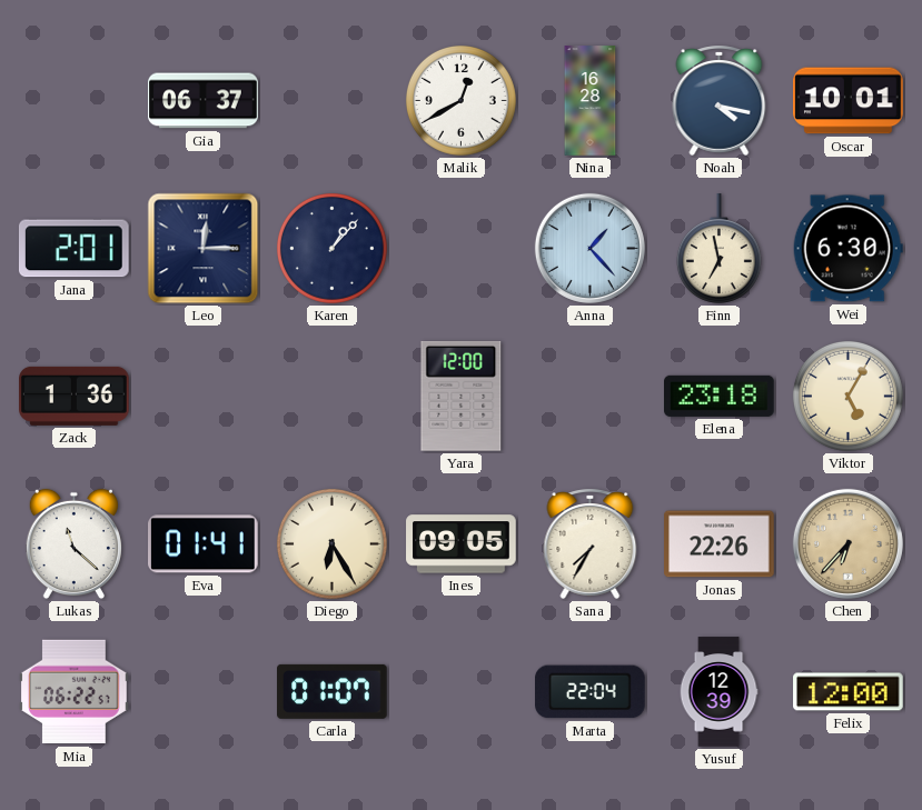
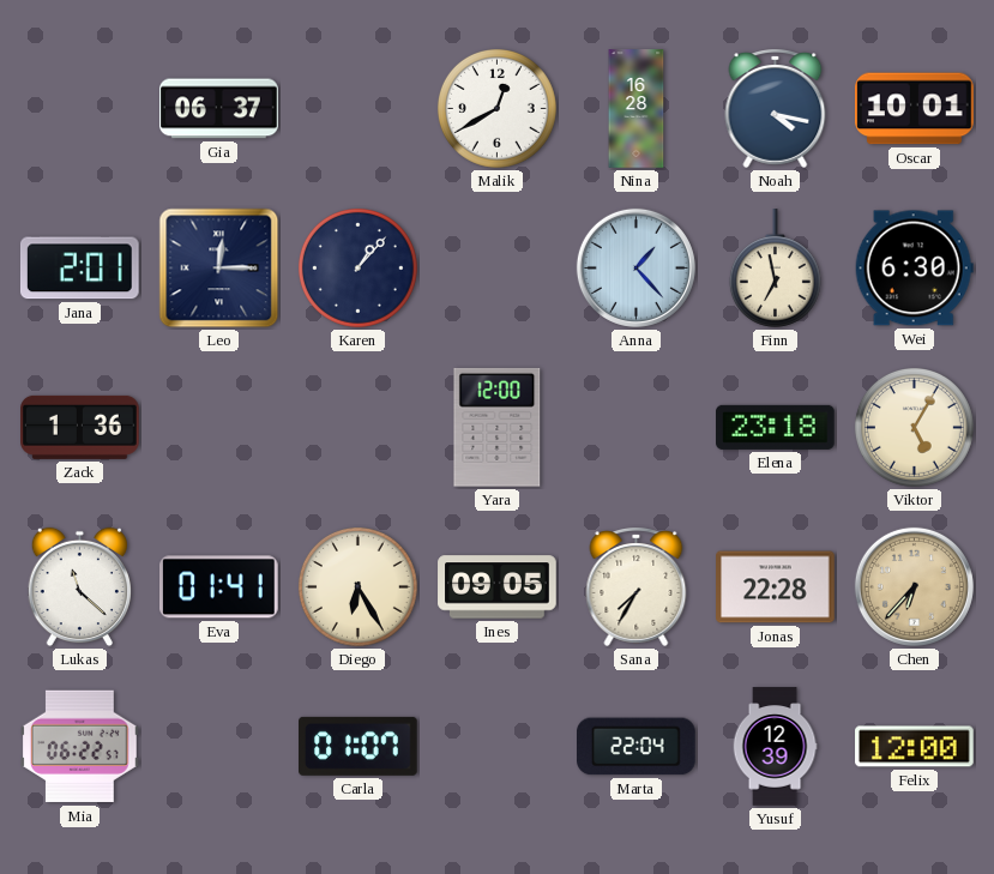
Jonas: 22:26 -> 22:28
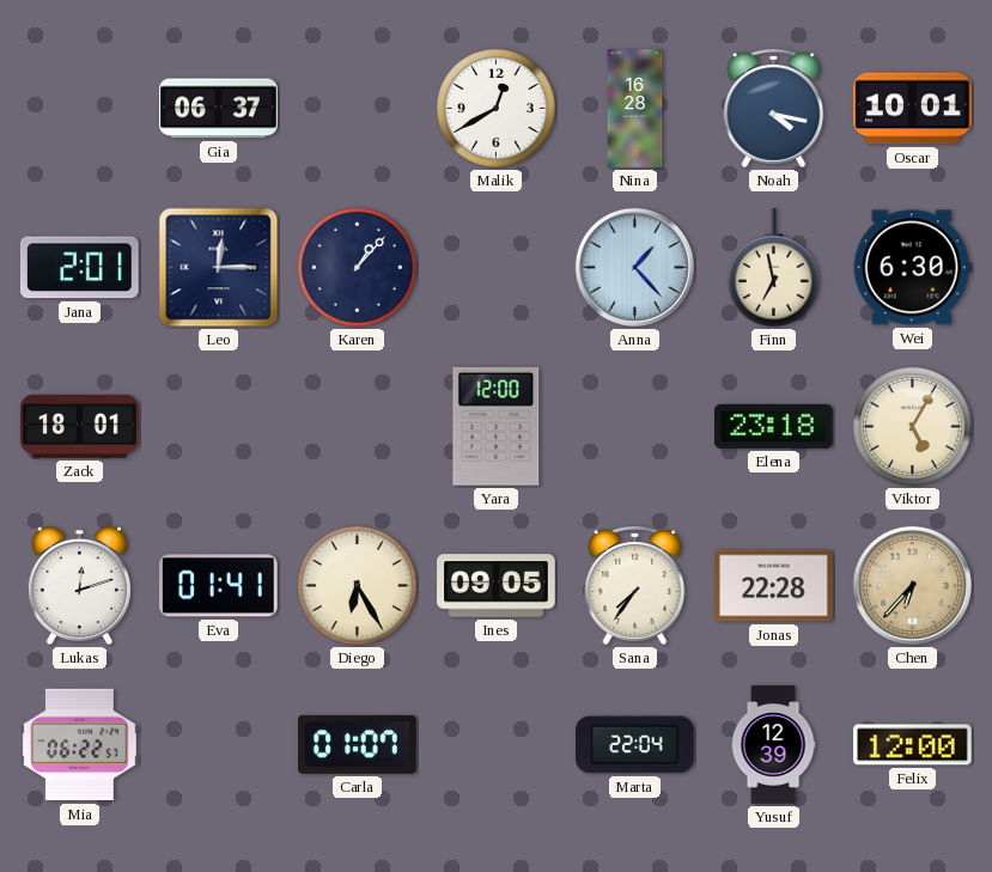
Zack: 1:36 -> 18:01
Lukas: 11:22 -> 12:12
Sana: 7:35 -> 7:36
